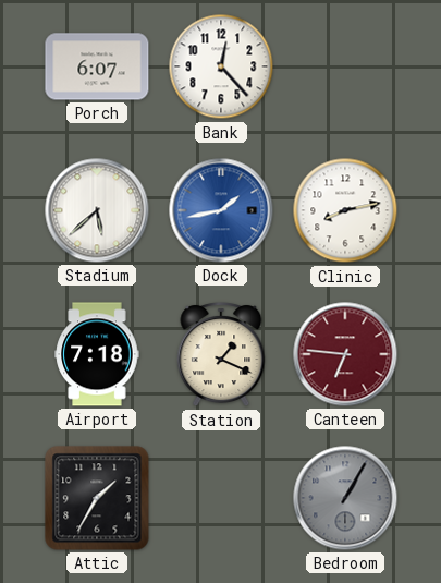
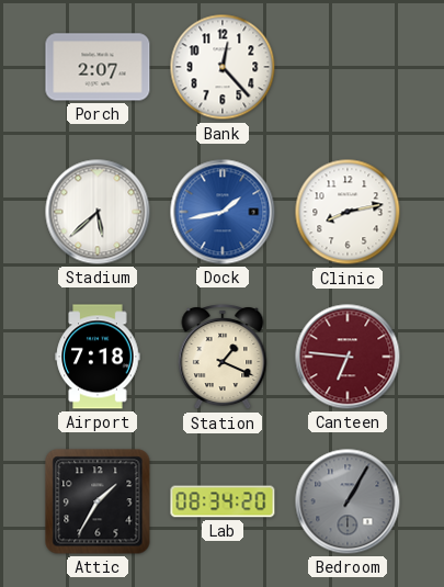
Porch: 6:07 -> 2:07
Lab: none -> 08:34
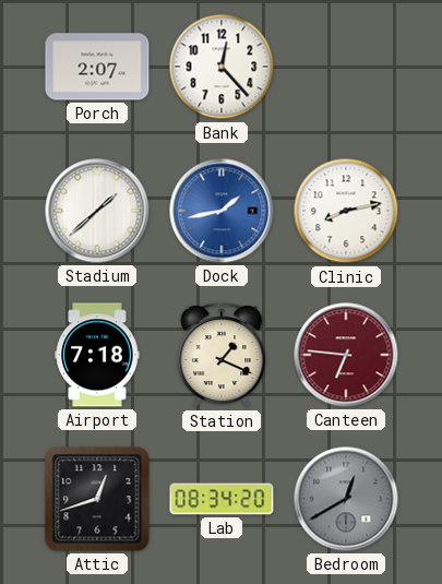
Stadium: 5:38 -> 1:38
Attic: 1:35 -> 12:42
Bedroom: 1:05 -> 12:40
